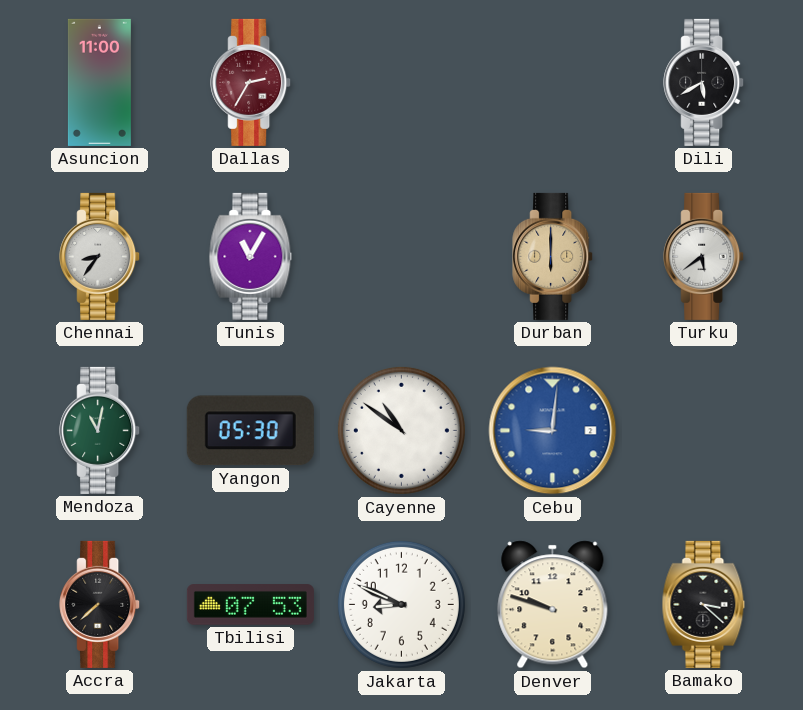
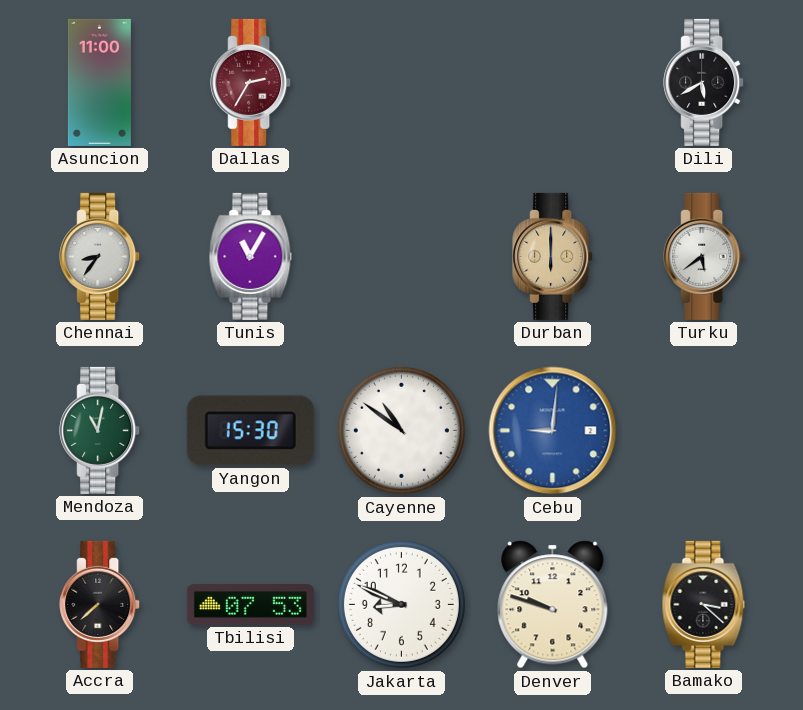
Yangon: 05:30 -> 15:30
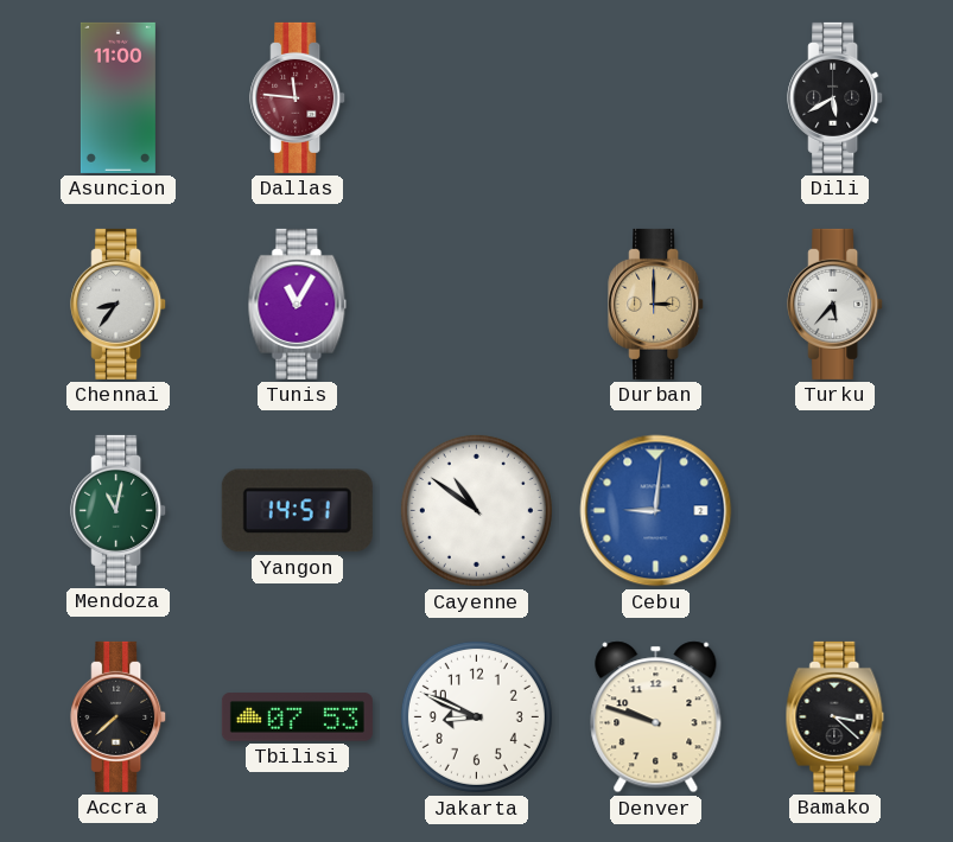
Dallas: 2:35 -> 11:46
Durban: 6:00 -> 3:00
Turku: 5:39 -> 5:37
Yangon: 15:30 -> 14:51
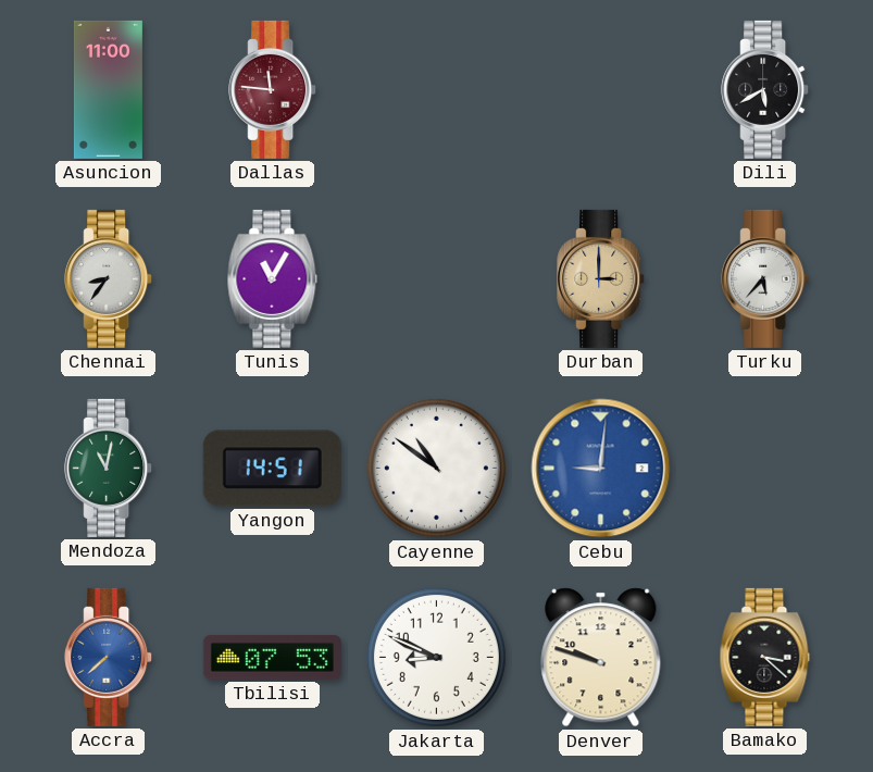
Accra dial: black -> blue
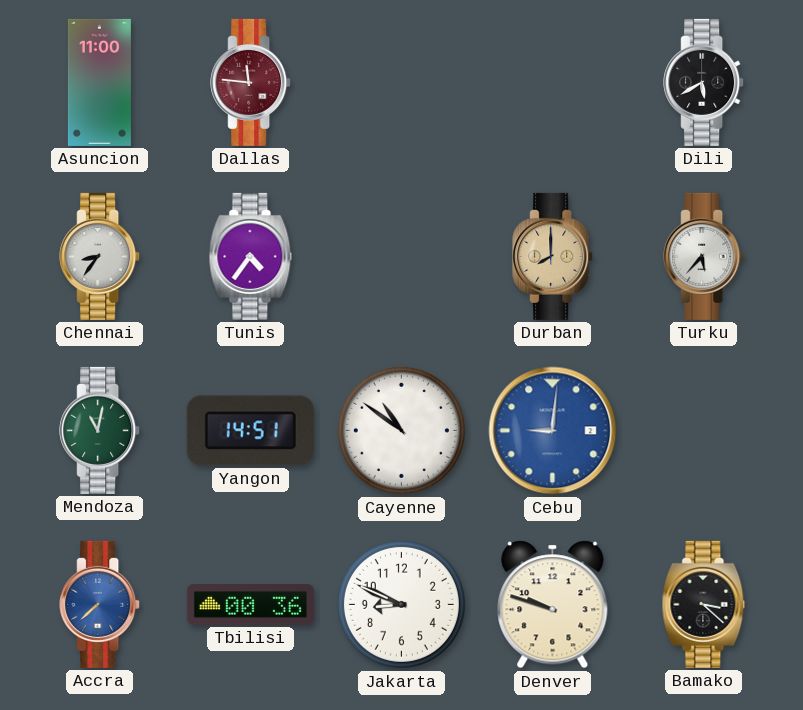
Tunis: 11:05 -> 4:36
Durban: 3:00 -> 8:00
Tbilisi: 07:53 -> 00:36
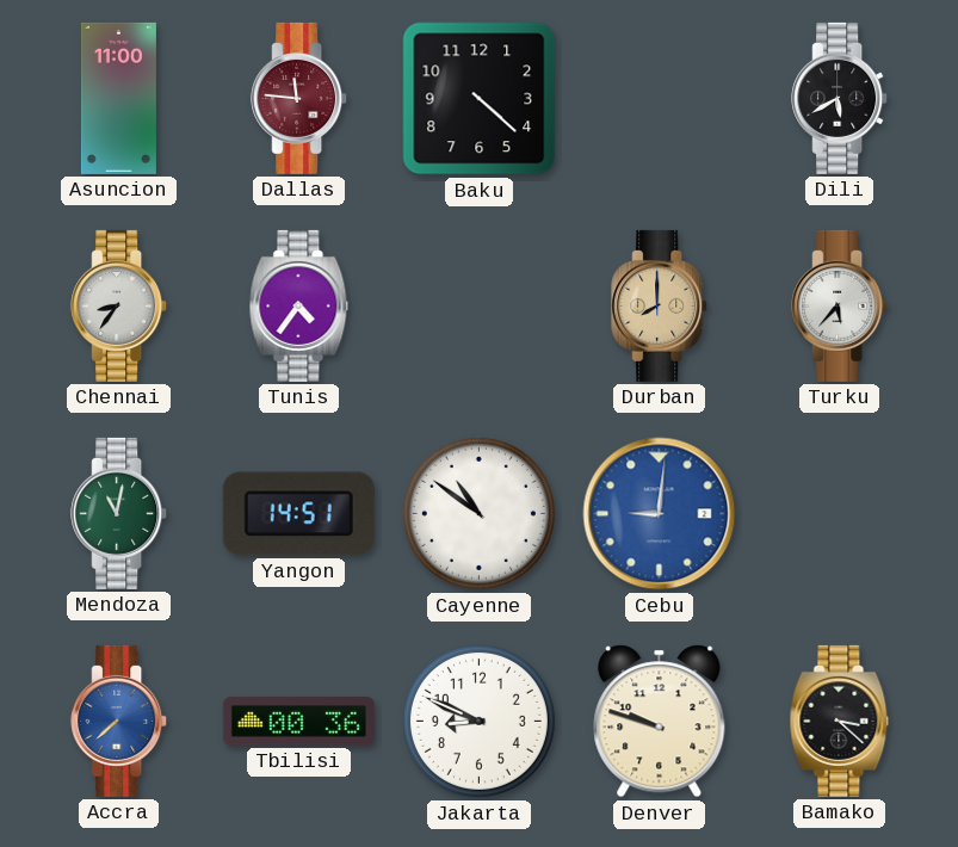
Baku: none -> 4:22
